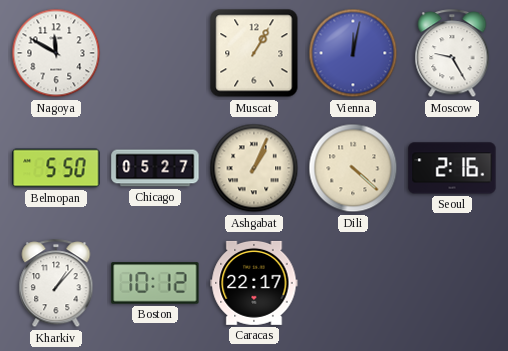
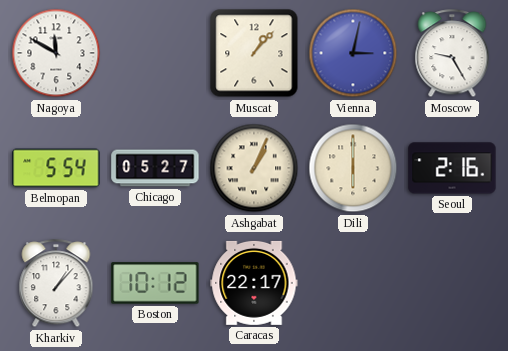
Muscat: 1:05 -> 1:07
Vienna: 12:02 -> 3:02
Belmopan: 5:50 -> 5:54
Dili: 4:22 -> 6:00
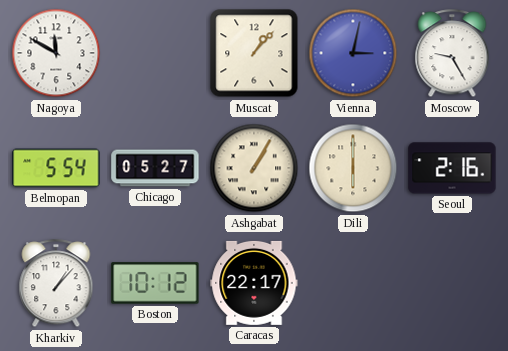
Ashgabat: 1:04 -> 1:05
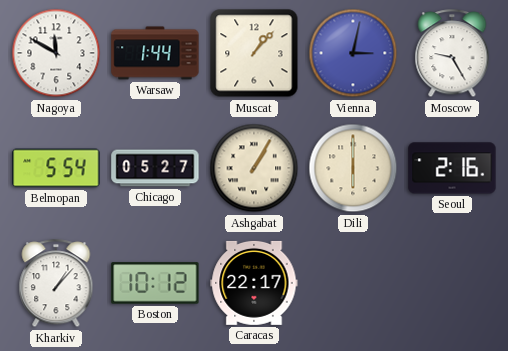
Warsaw: none -> 1:44
